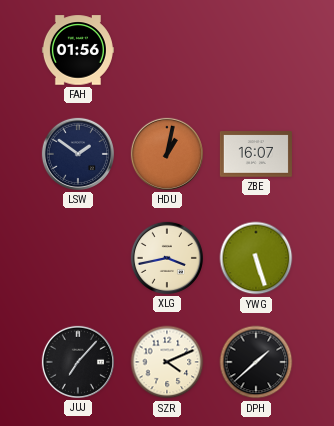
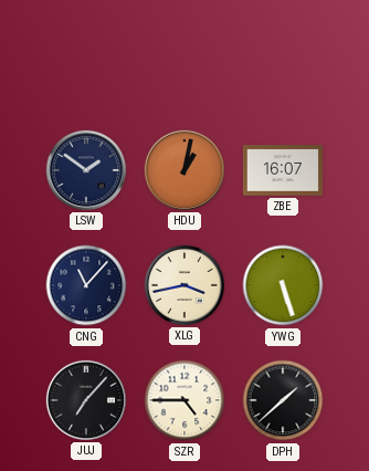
FAH: 01:56 -> none
CNG: none -> 11:07
SZR: 4:11 -> 4:45
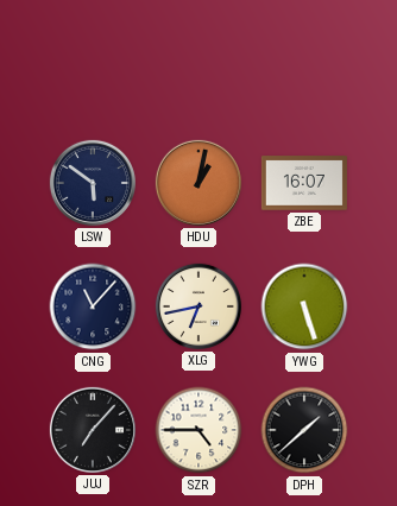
LSW: 1:51 -> 5:51
XLG: 3:43 -> 6:43
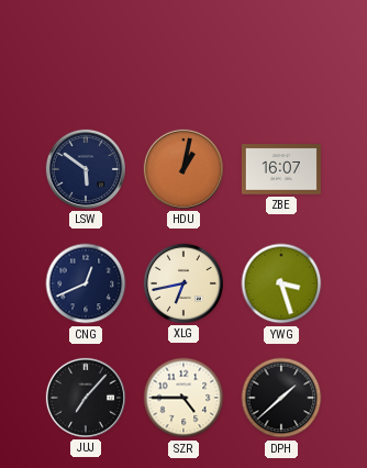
CNG: 11:07 -> 12:41
YWG: 5:27 -> 3:27
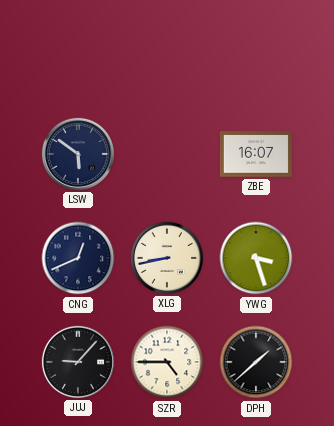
HDU: 1:02 -> none
XLG: 6:43 -> 8:43
JUJ: 7:07 -> 9:07
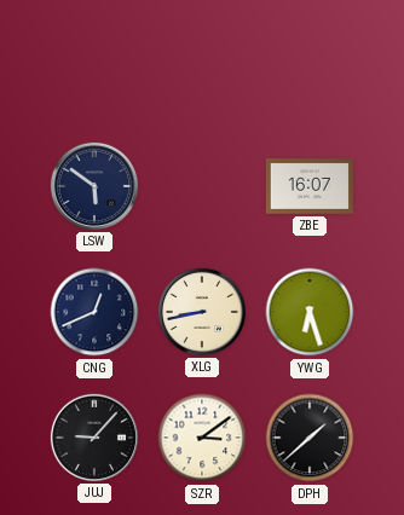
YWG: 3:27 -> 6:27
SZR: 4:45 -> 3:09
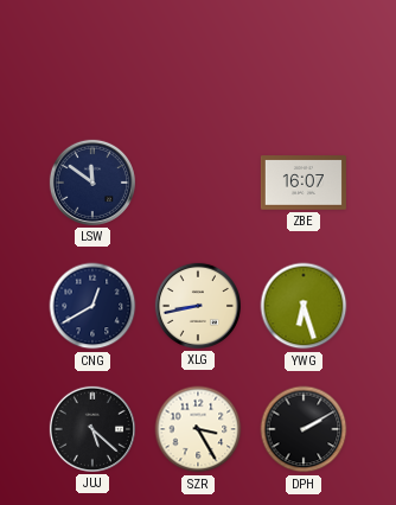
LSW: 5:51 -> 11:51
CNG: 12:41 -> 12:40
JUJ: 9:07 -> 5:22
SZR: 3:09 -> 3:25
DPH: 1:38 -> 2:10
